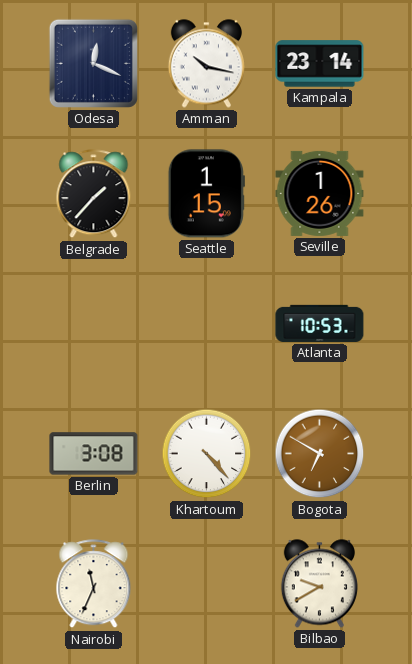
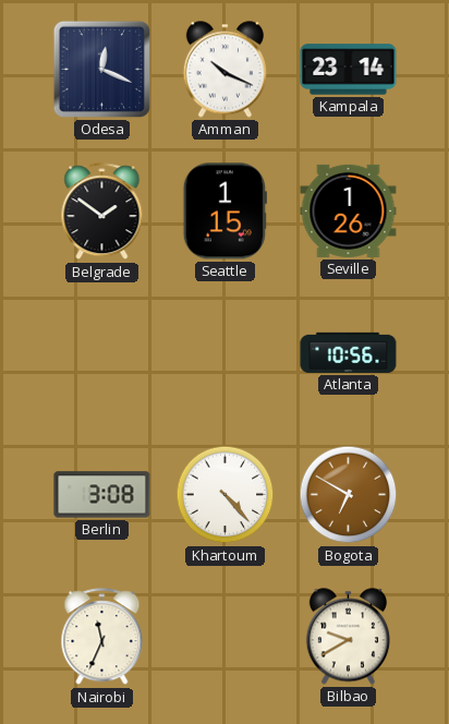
Amman: 10:17 -> 10:19
Belgrade: 1:37 -> 1:51
Atlanta: 10:53 -> 10:56
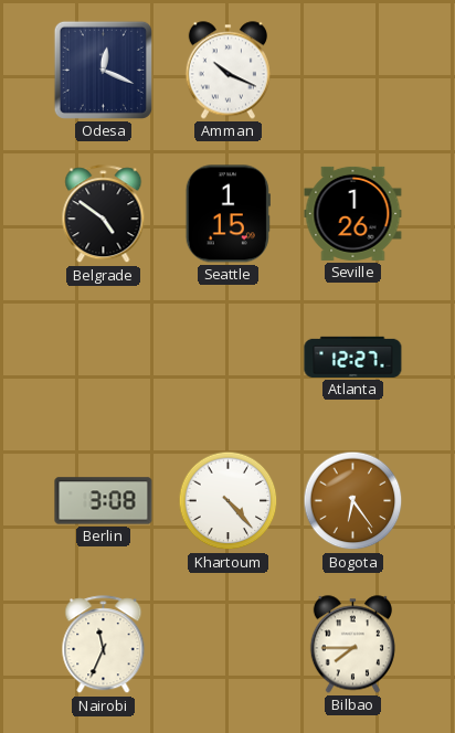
Kampala: 23:14 -> none
Belgrade: 1:51 -> 4:51
Atlanta: 10:56 -> 12:27
Bogota: 6:50 -> 6:24
Bilbao: 9:40 -> 7:45
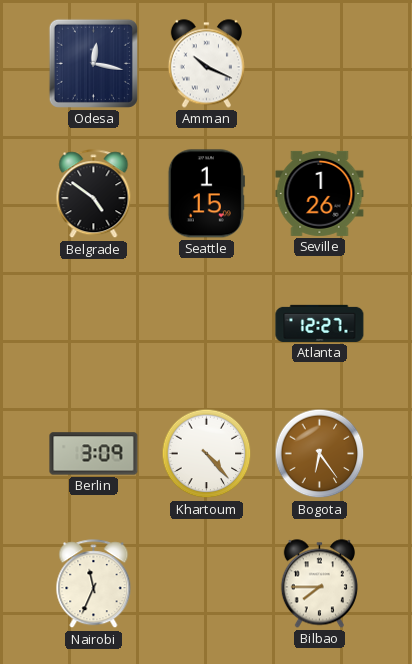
Odesa: 12:19 -> 12:17
Berlin: 3:08 -> 3:09
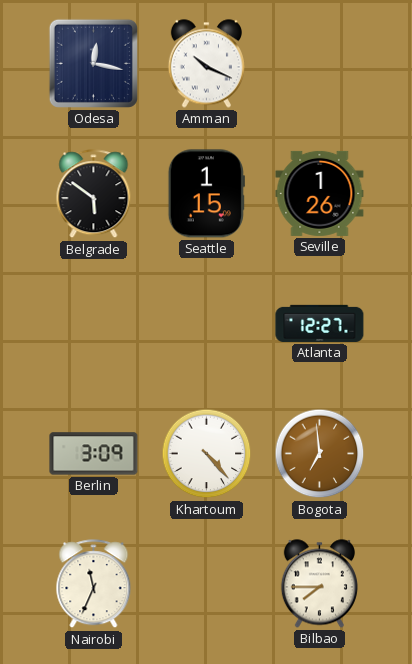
Belgrade: 4:51 -> 5:51
Bogota: 6:24 -> 6:59
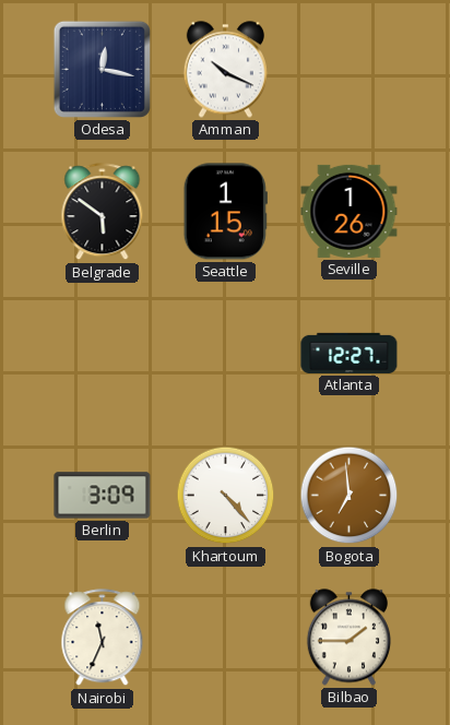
Bilbao: 7:45 -> 1:45
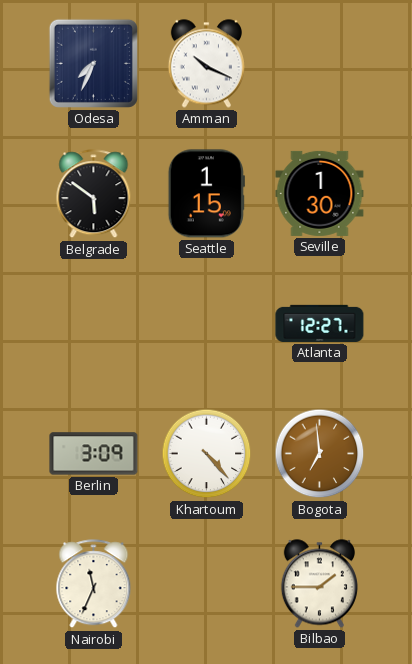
Odesa: 12:17 -> 7:34
Seville: 1:26 -> 1:30
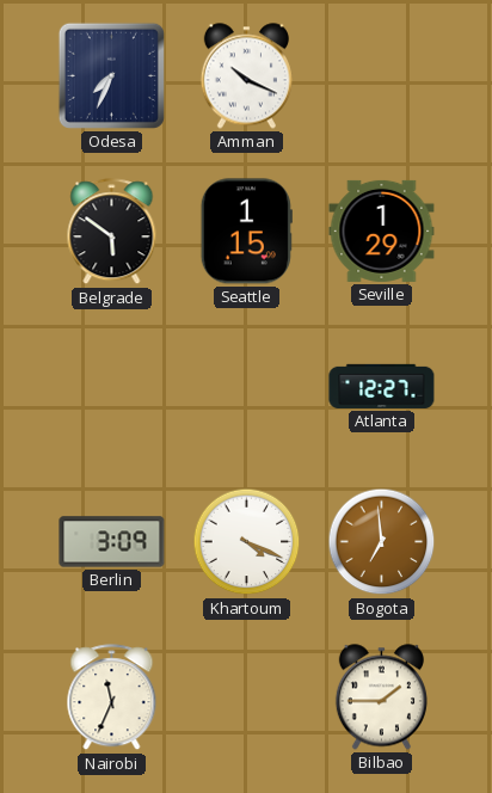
Seville: 1:30 -> 1:29
Khartoum: 4:23 -> 4:19
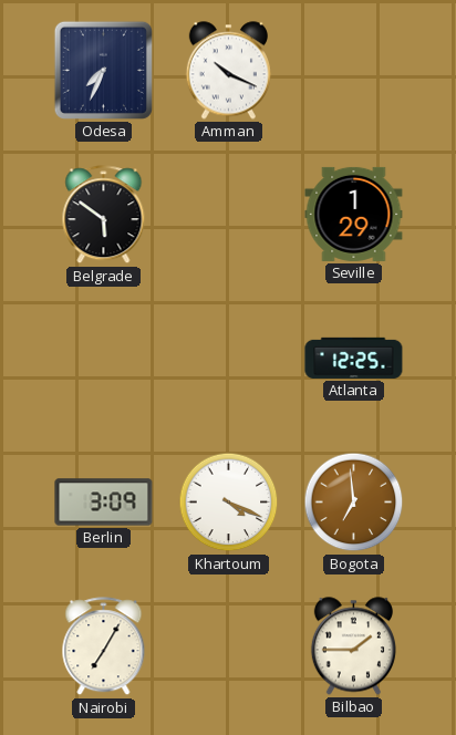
Seattle: 1:15 -> none
Atlanta: 12:27 -> 12:25
Nairobi: 11:34 -> 7:05
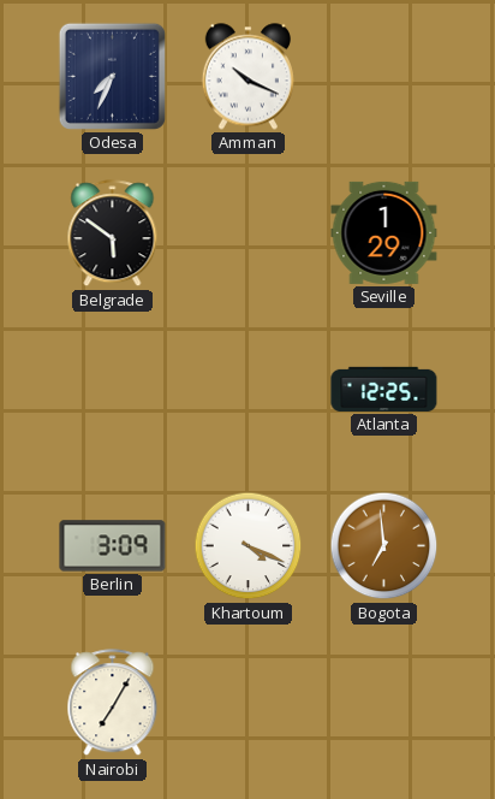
Bilbao: 1:45 -> none
